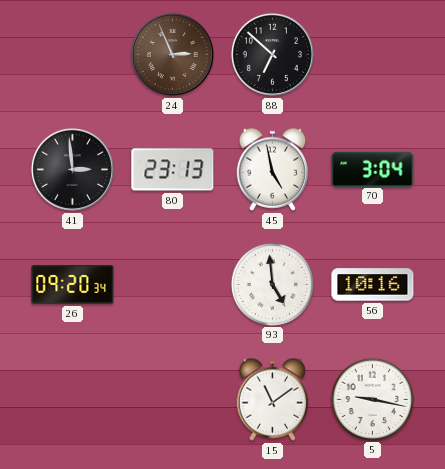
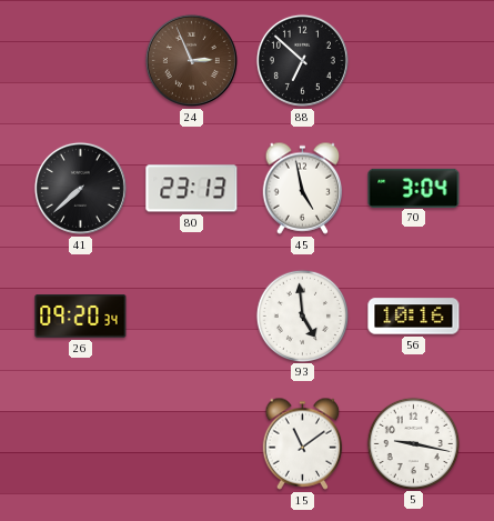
41: 2:59 -> 7:38
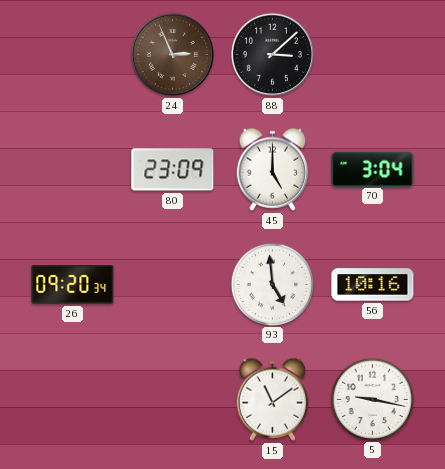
88: 6:52 -> 3:08
41: 7:38 -> none
80: 23:13 -> 23:09
45: 4:58 -> 5:00
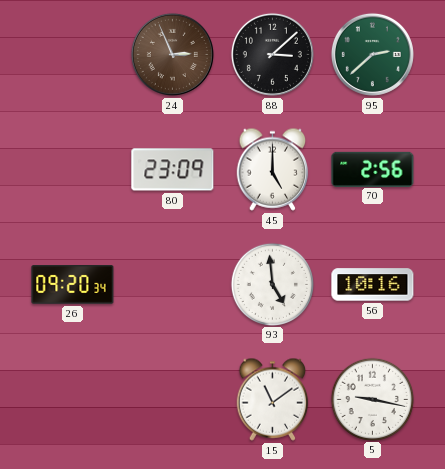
95: none -> 2:38
70: 3:04 -> 2:56
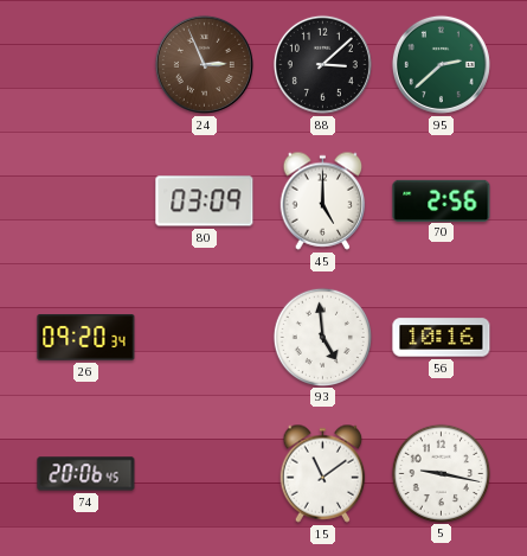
80: 23:09 -> 03:09
74: none -> 20:06
